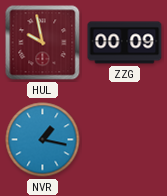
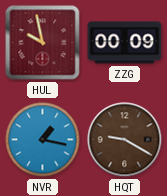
HQT: none -> 9:20
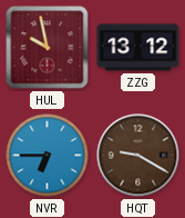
ZZG: 00:09 -> 13:12
NVR: 1:17 -> 6:45
